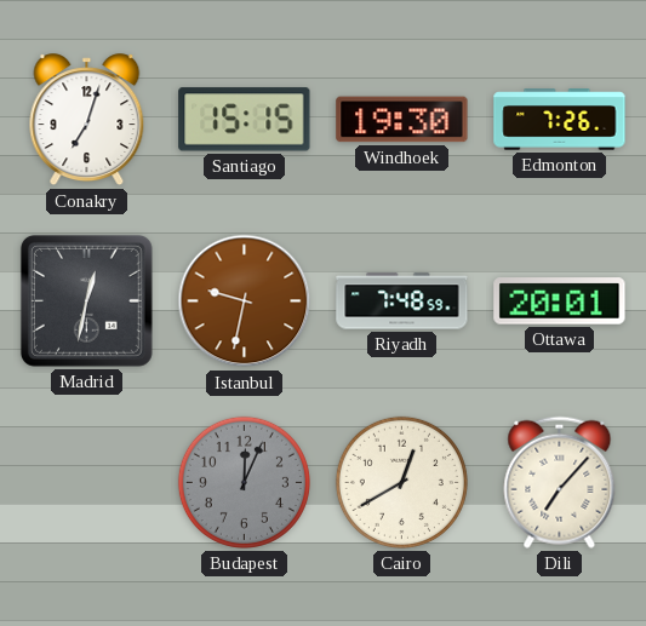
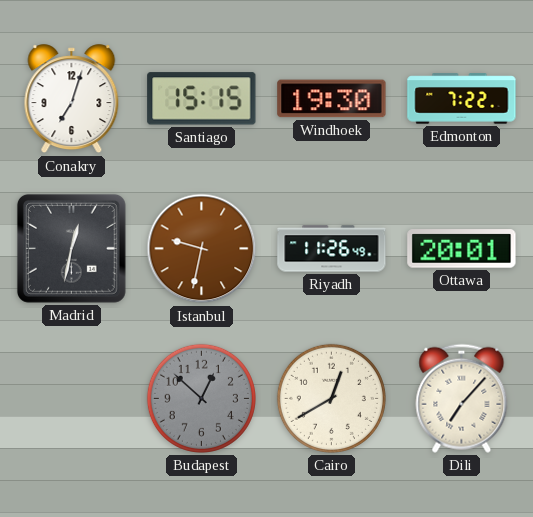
Edmonton: 7:26 -> 7:22
Riyadh: 7:48 -> 11:26
Budapest: 12:04 -> 12:52
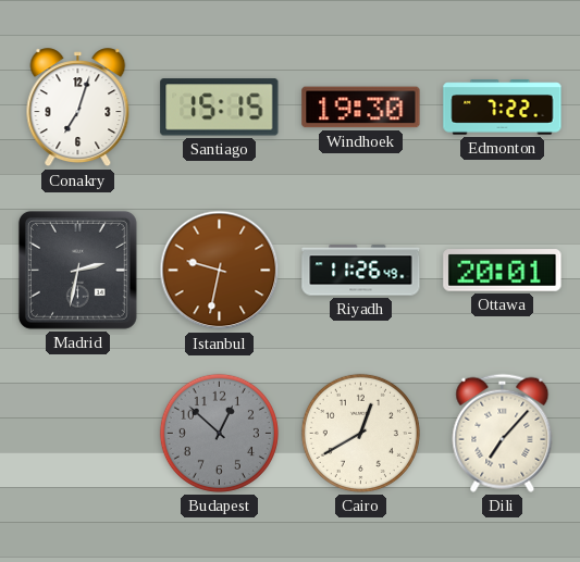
Madrid: 12:32 -> 2:32
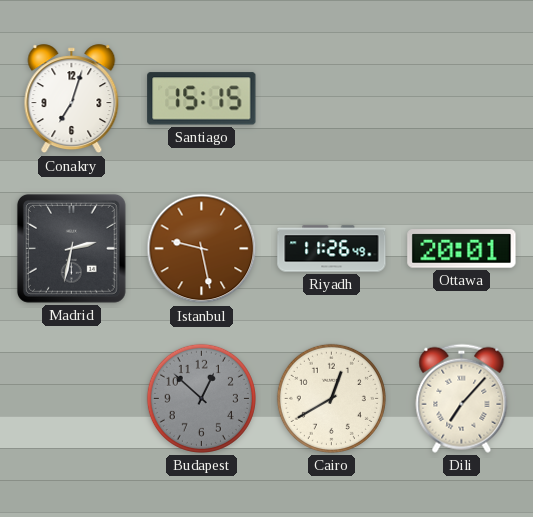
Windhoek: 19:30 -> none
Edmonton: 7:22 -> none
Istanbul: 9:32 -> 9:28
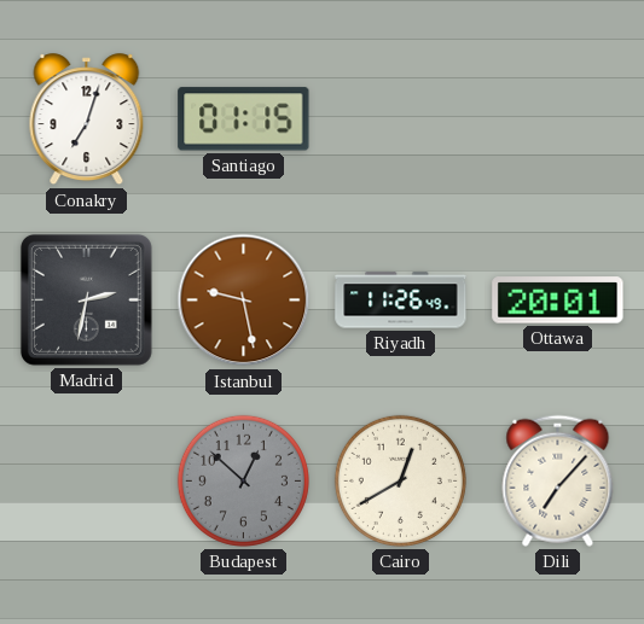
Santiago: 15:15 -> 01:15
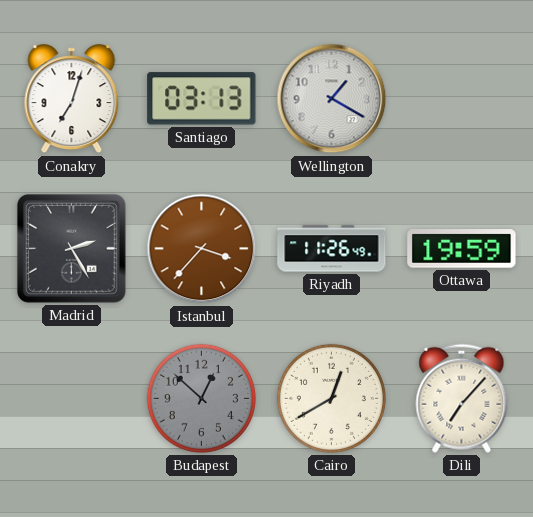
Santiago: 01:15 -> 03:13
Wellington: none -> 1:20
Madrid: 2:32 -> 2:25
Istanbul: 9:28 -> 3:37
Ottawa: 20:01 -> 19:59
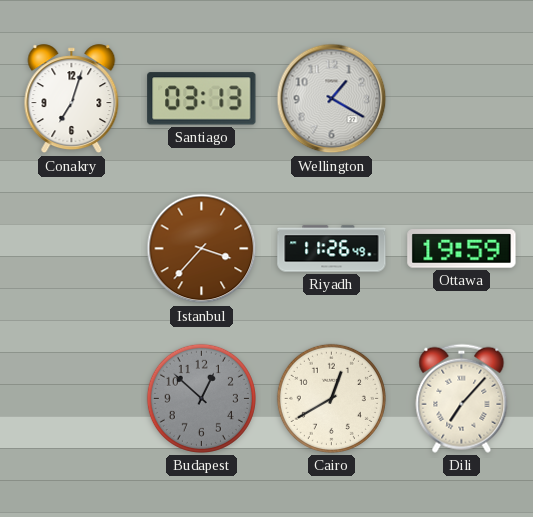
Madrid: 2:25 -> none
